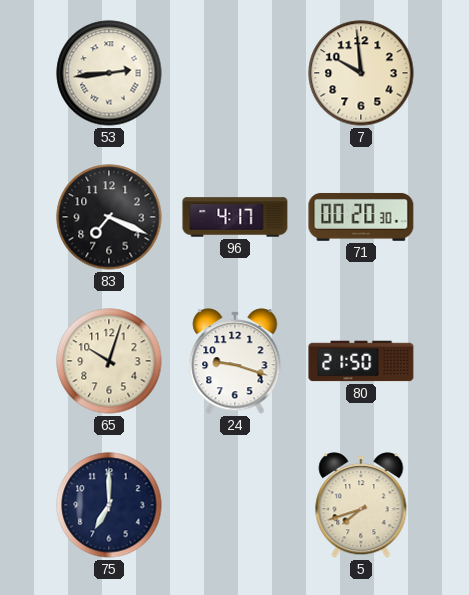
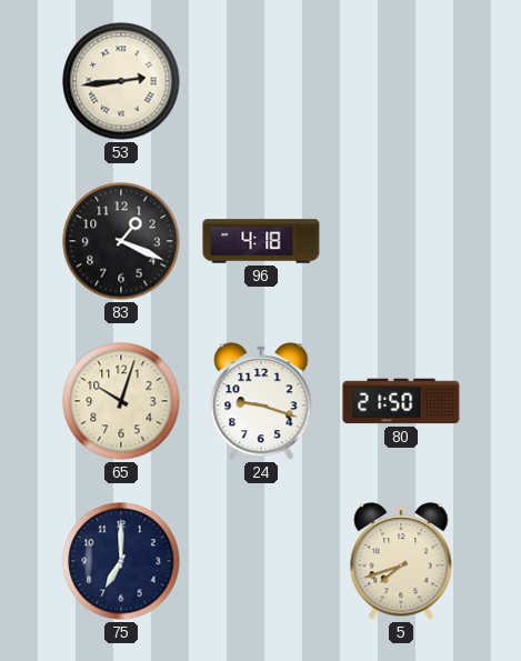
7: 9:59 -> none
83: 7:19 -> 1:19
96: 4:17 -> 4:18
71: 00:20 -> none
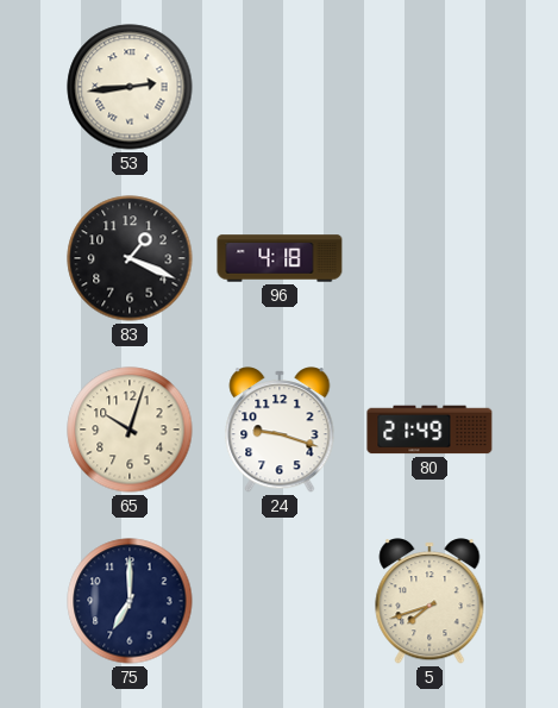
80: 21:50 -> 21:49
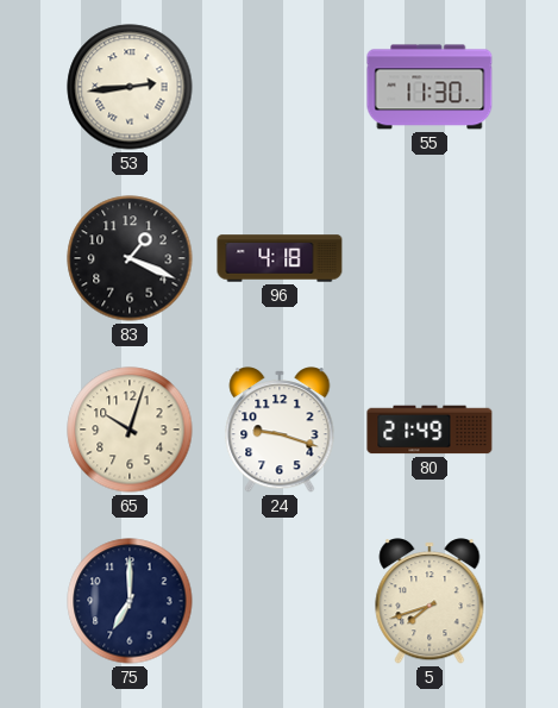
55: none -> 11:30
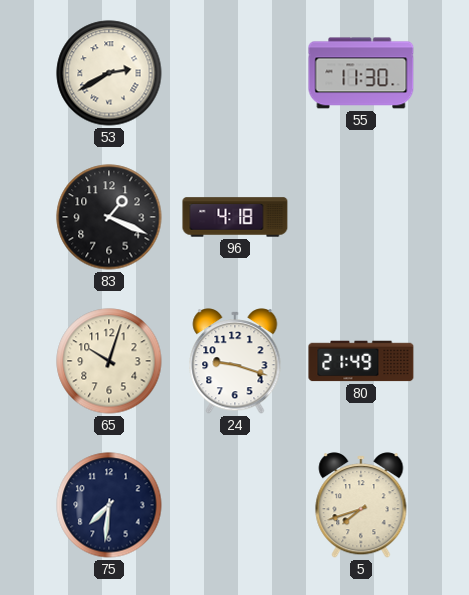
53: 2:44 -> 2:40
75: 7:00 -> 7:31
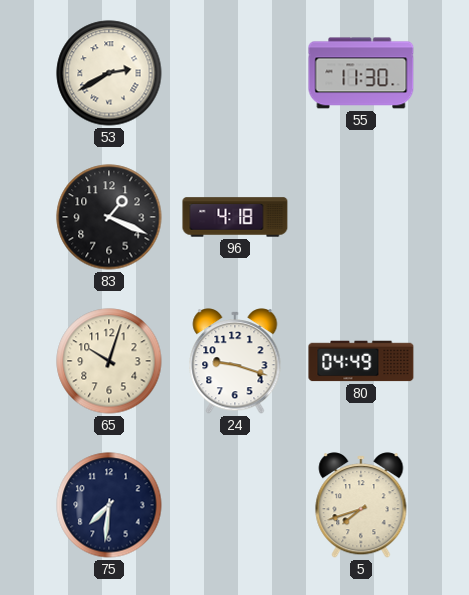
80: 21:49 -> 04:49
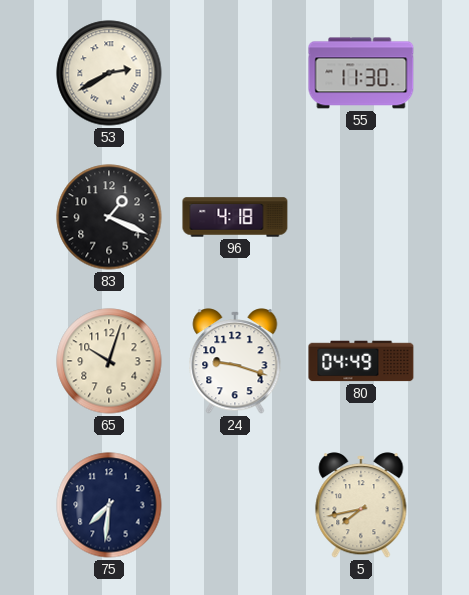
5: 7:42 -> 7:43
